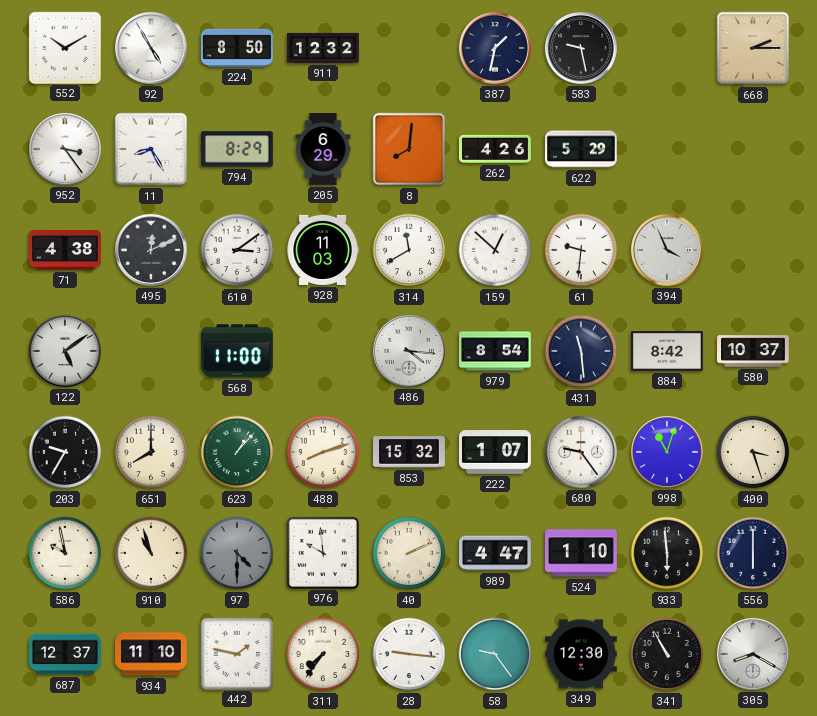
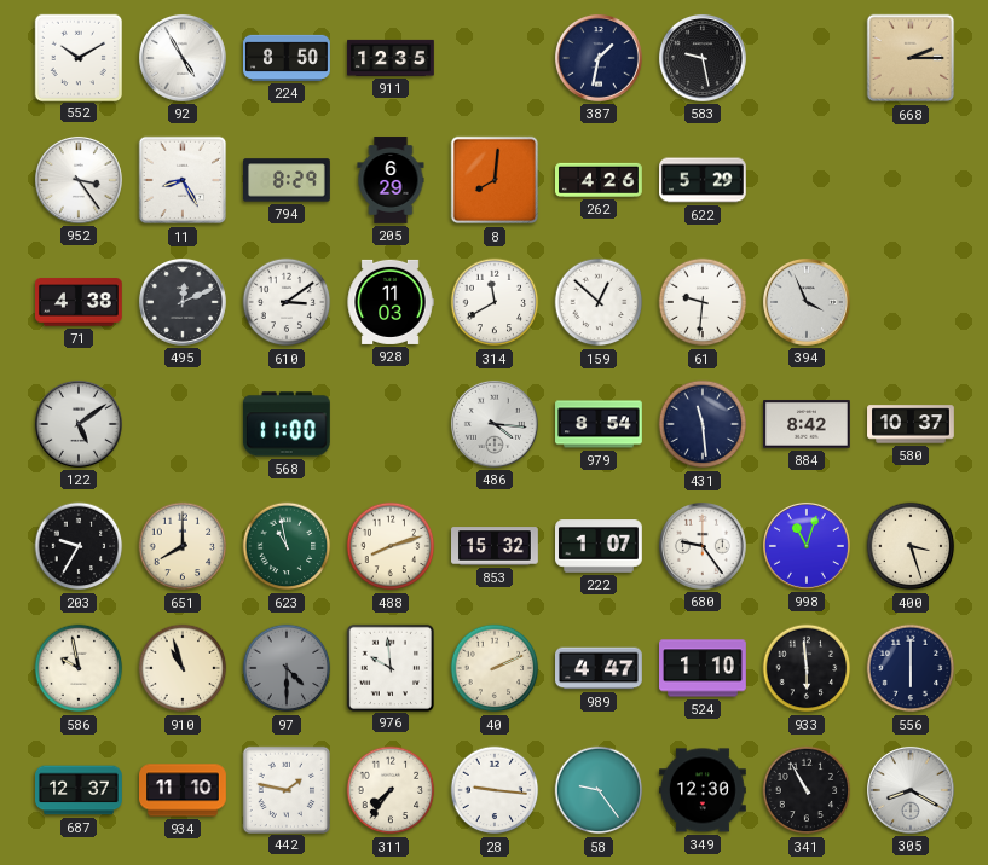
911: 12:32 -> 12:35
623: 1:07 -> 10:58
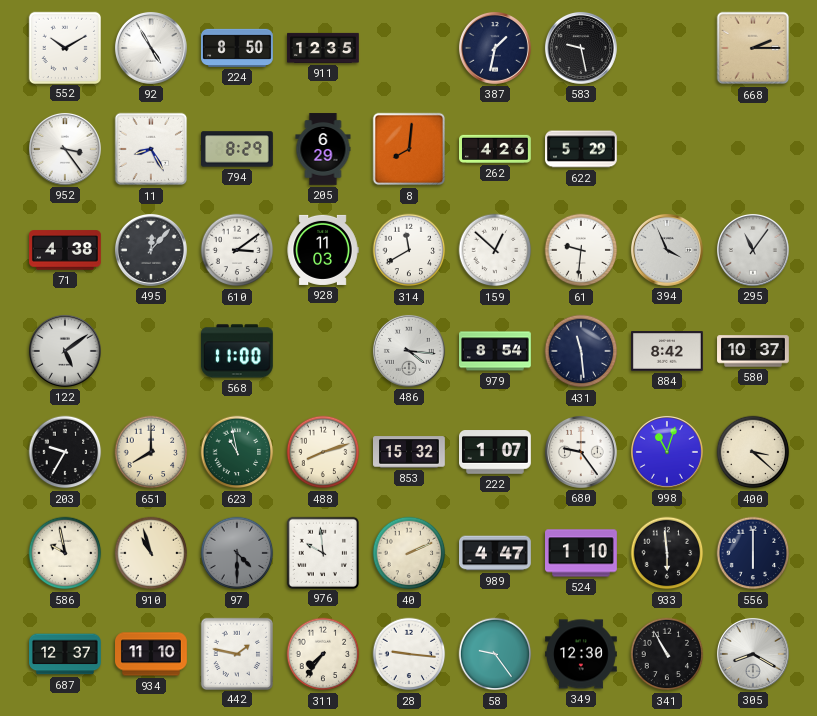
495: 12:11 -> 12:07
295: none -> 11:06
400: 3:27 -> 3:22
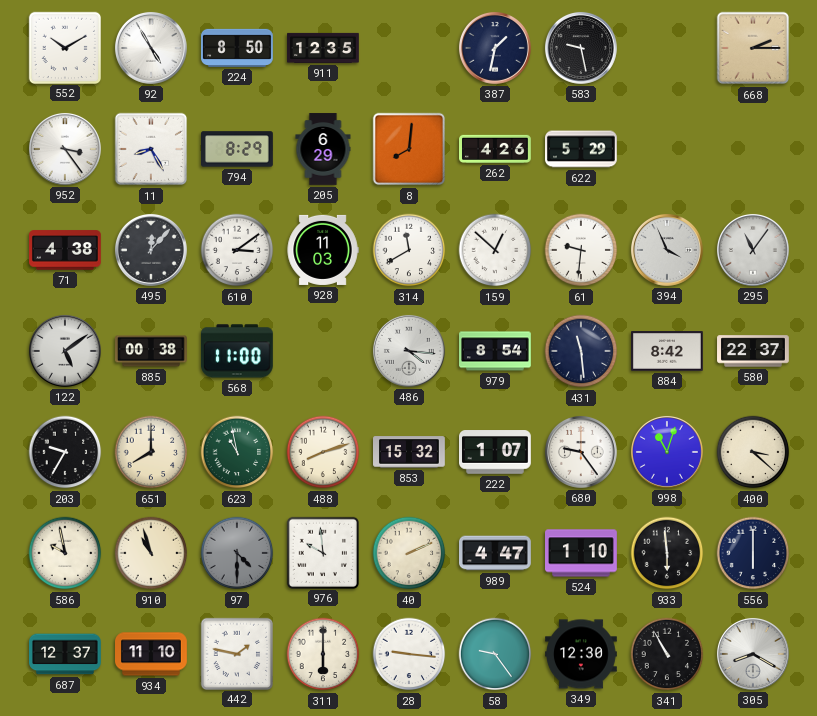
885: none -> 00:38
580: 10:37 -> 22:37
311: 7:36 -> 6:00
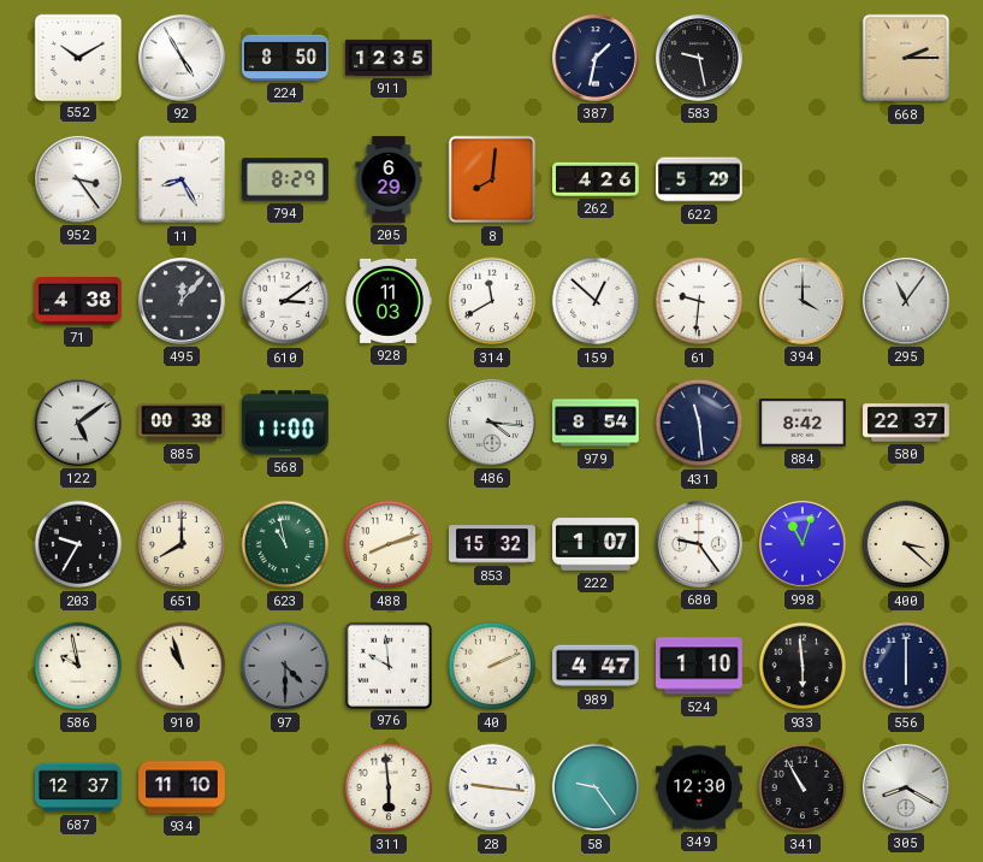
394: 3:56 -> 4:00
442: 1:47 -> none
311: 6:00 -> 5:59
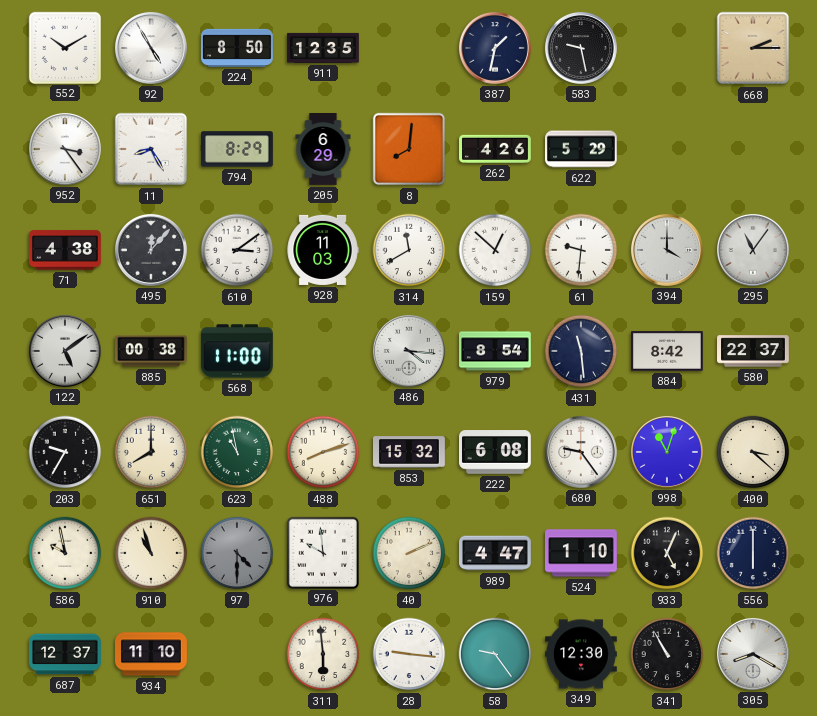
222: 1:07 -> 6:08
933: 5:59 -> 5:04
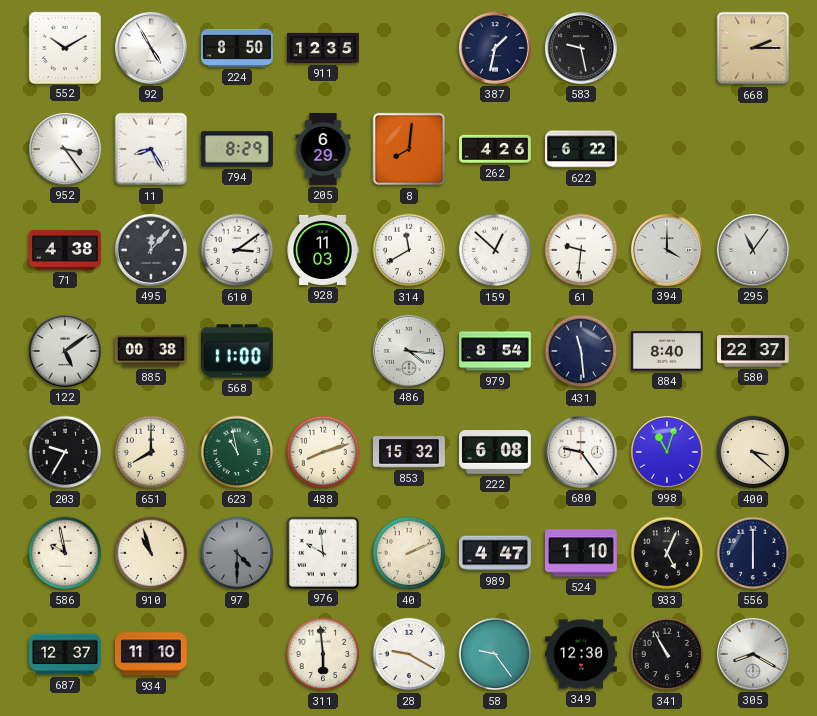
622: 5:29 -> 6:22
884: 8:42 -> 8:40
28: 9:16 -> 9:20
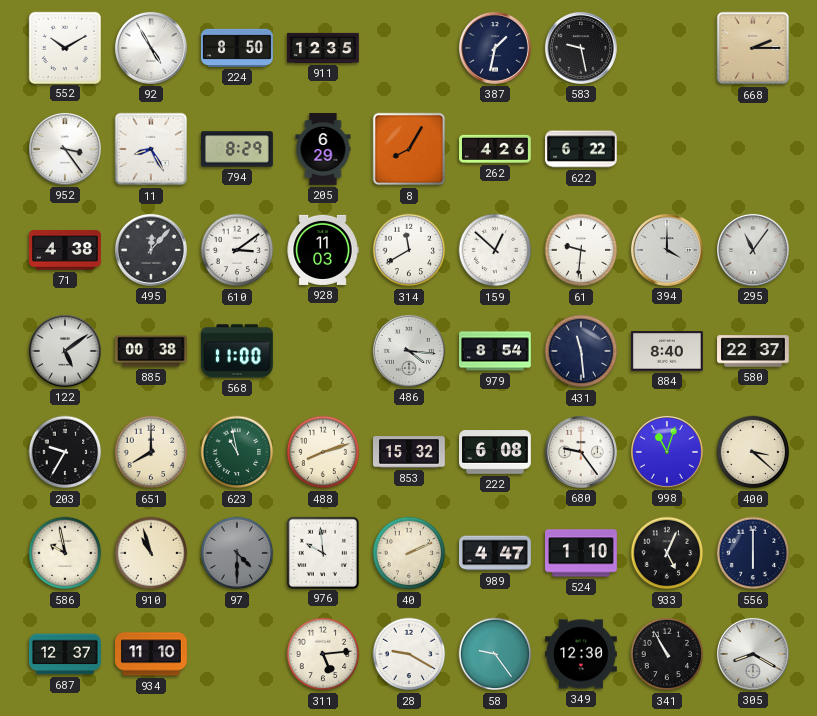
8: 8:01 -> 8:05
311: 5:59 -> 5:14
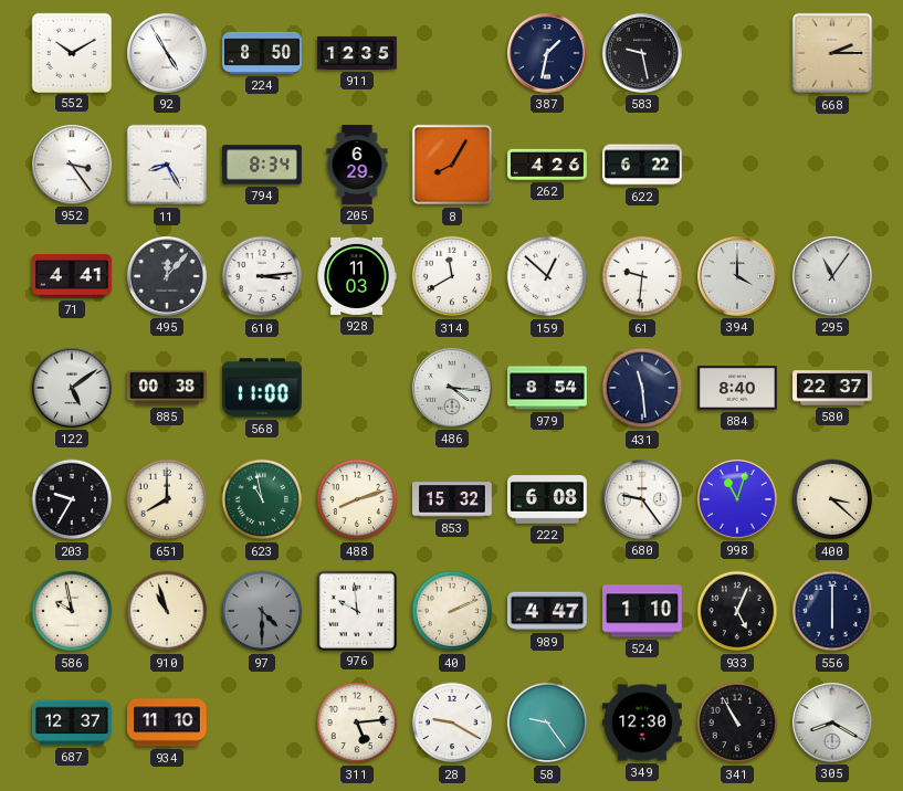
794: 8:29 -> 8:34
71: 4:38 -> 4:41
610: 3:09 -> 3:14
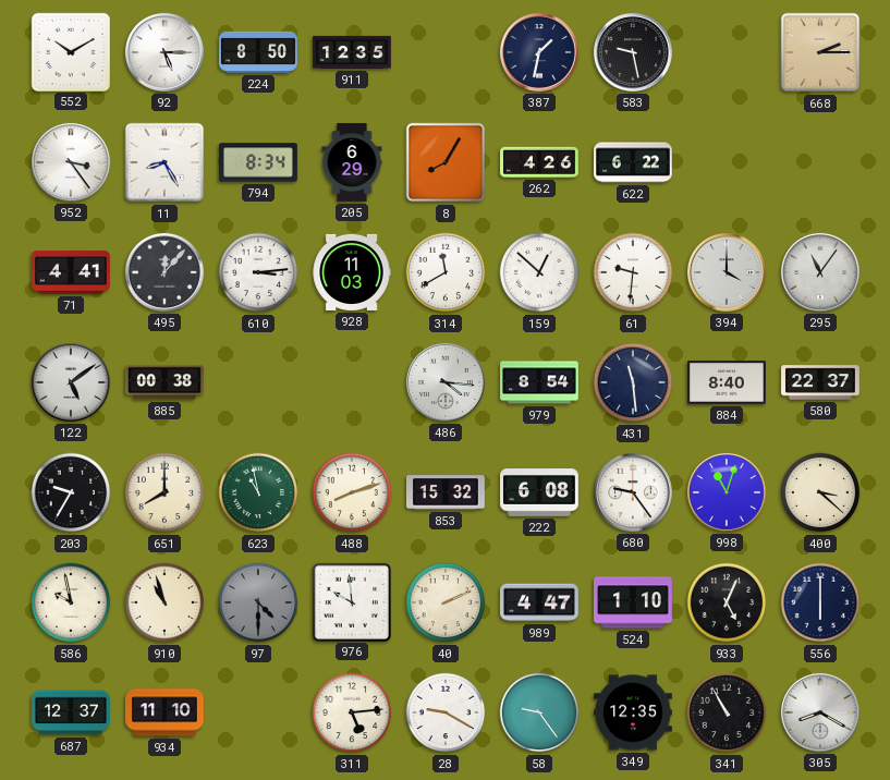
92: 4:55 -> 5:15
568: 11:00 -> none
349: 12:30 -> 12:35
